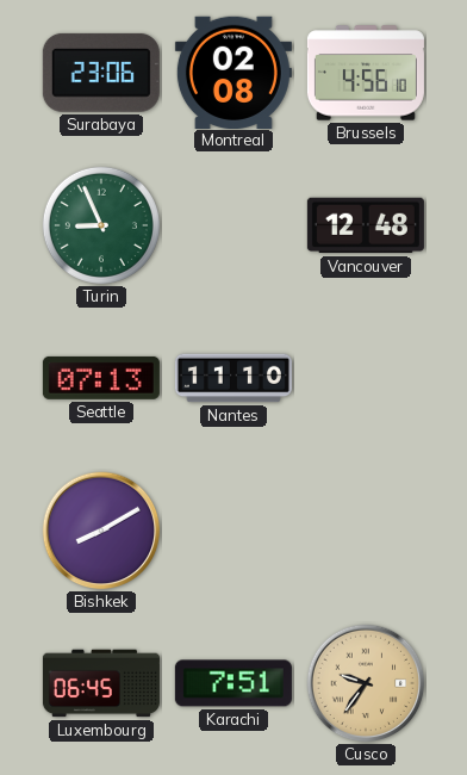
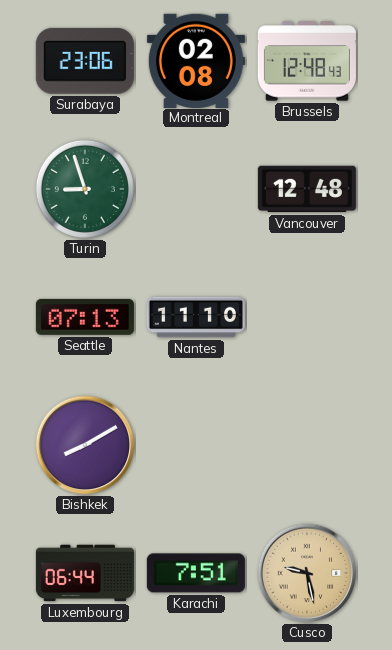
Brussels: 4:56 -> 12:48
Turin: 8:56 -> 8:57
Luxembourg: 06:45 -> 06:44
Cusco: 9:36 -> 9:28
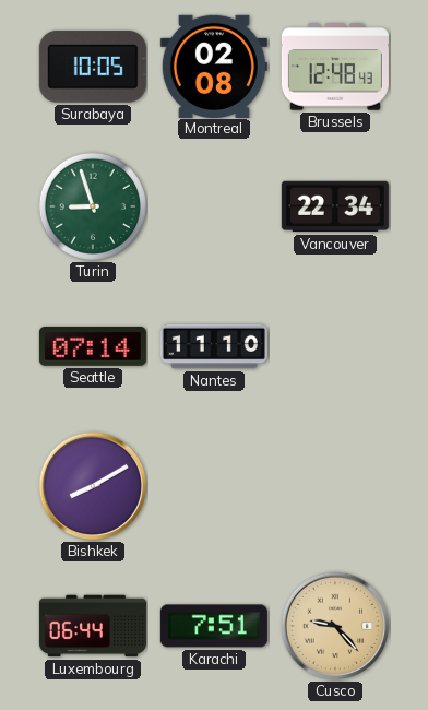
Surabaya: 23:06 -> 10:05
Vancouver: 12:48 -> 22:34
Seattle: 07:13 -> 07:14
Cusco: 9:28 -> 9:23
